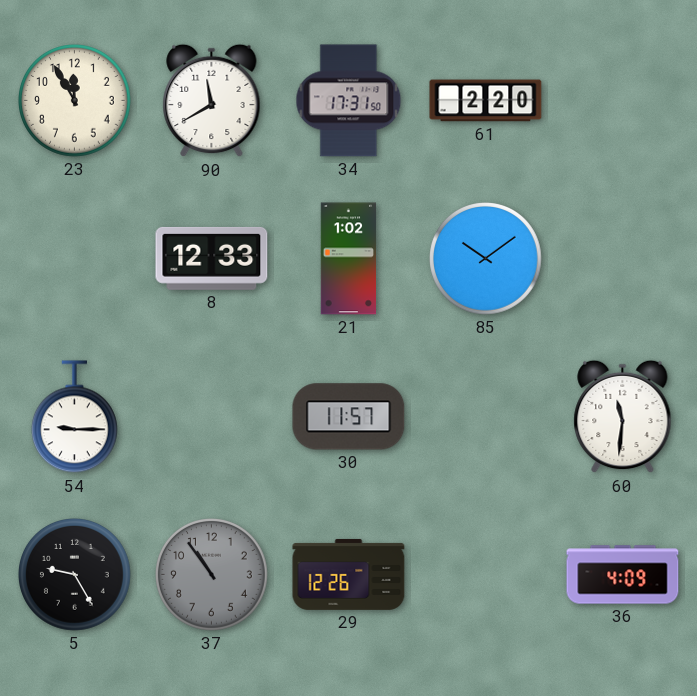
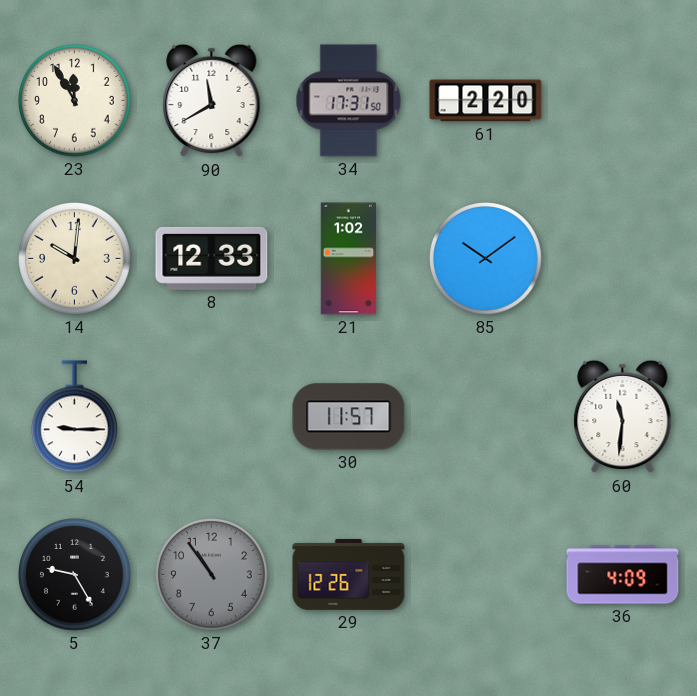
14: none -> 10:01
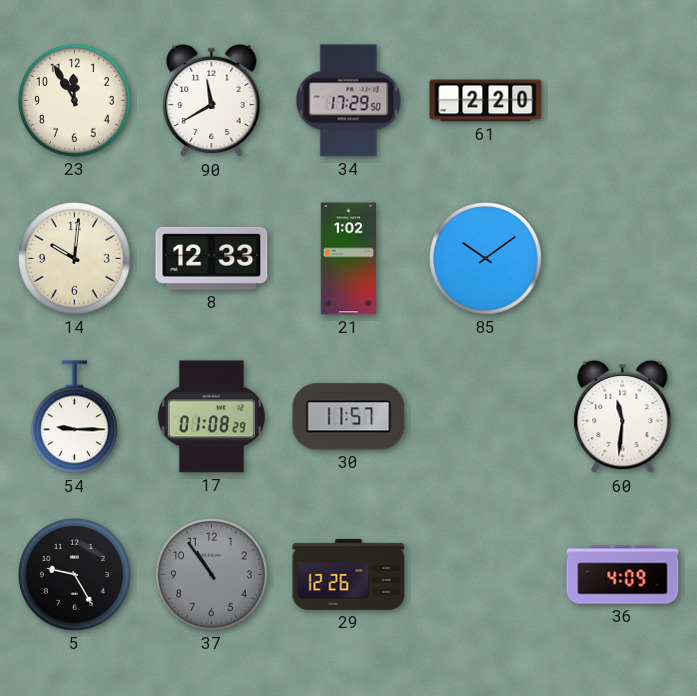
34: 17:31 -> 17:29
17: none -> 01:08
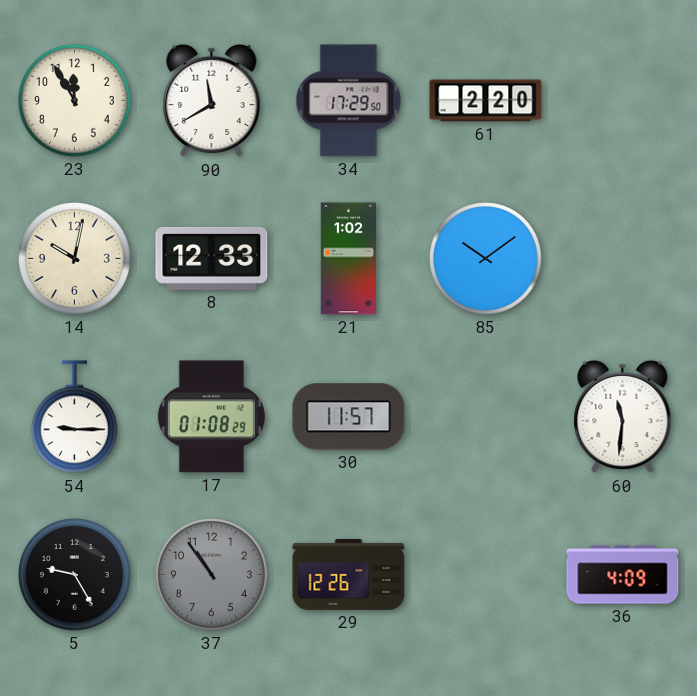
14: 10:01 -> 10:02
